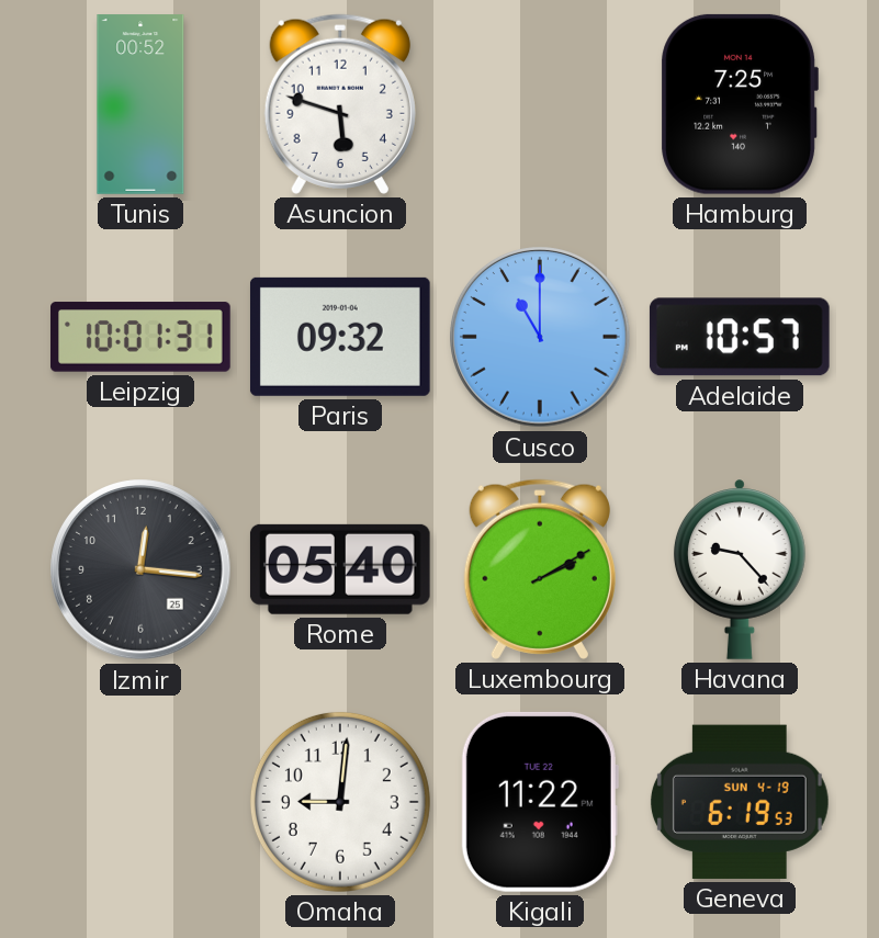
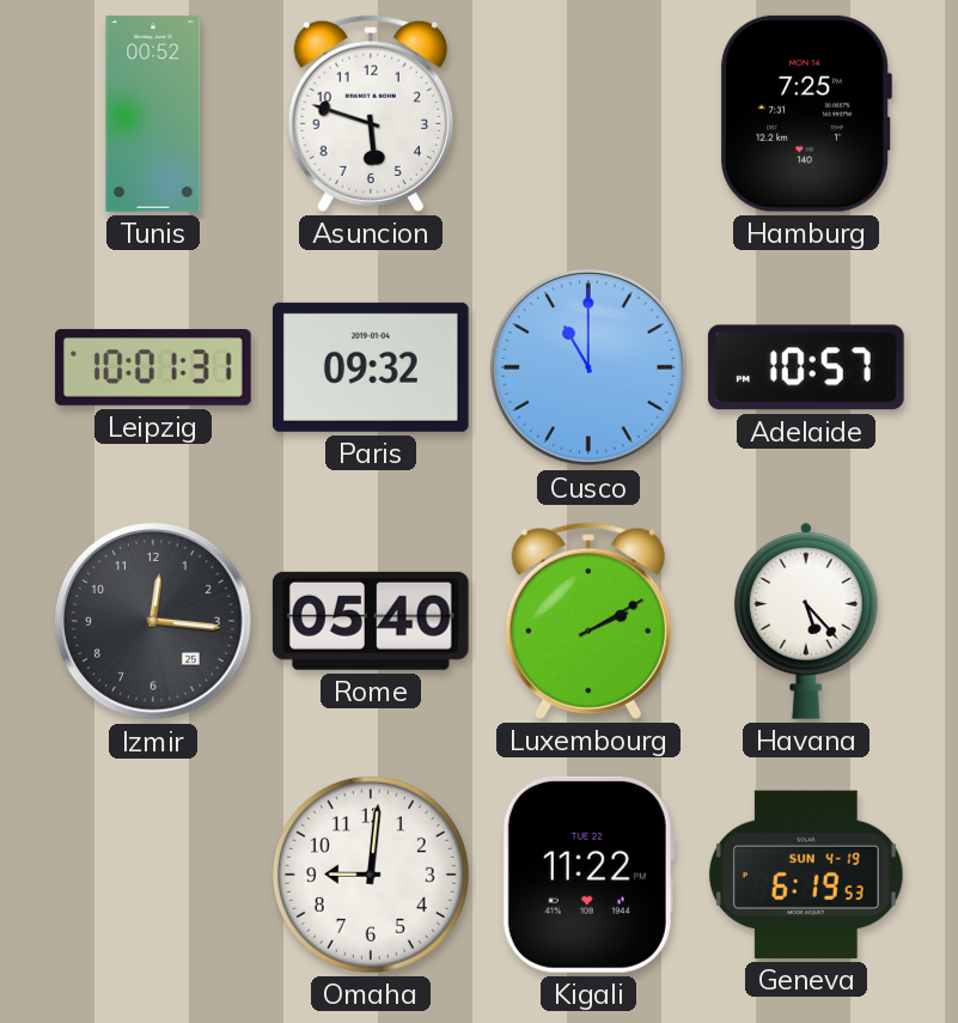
Havana: 9:23 -> 5:23
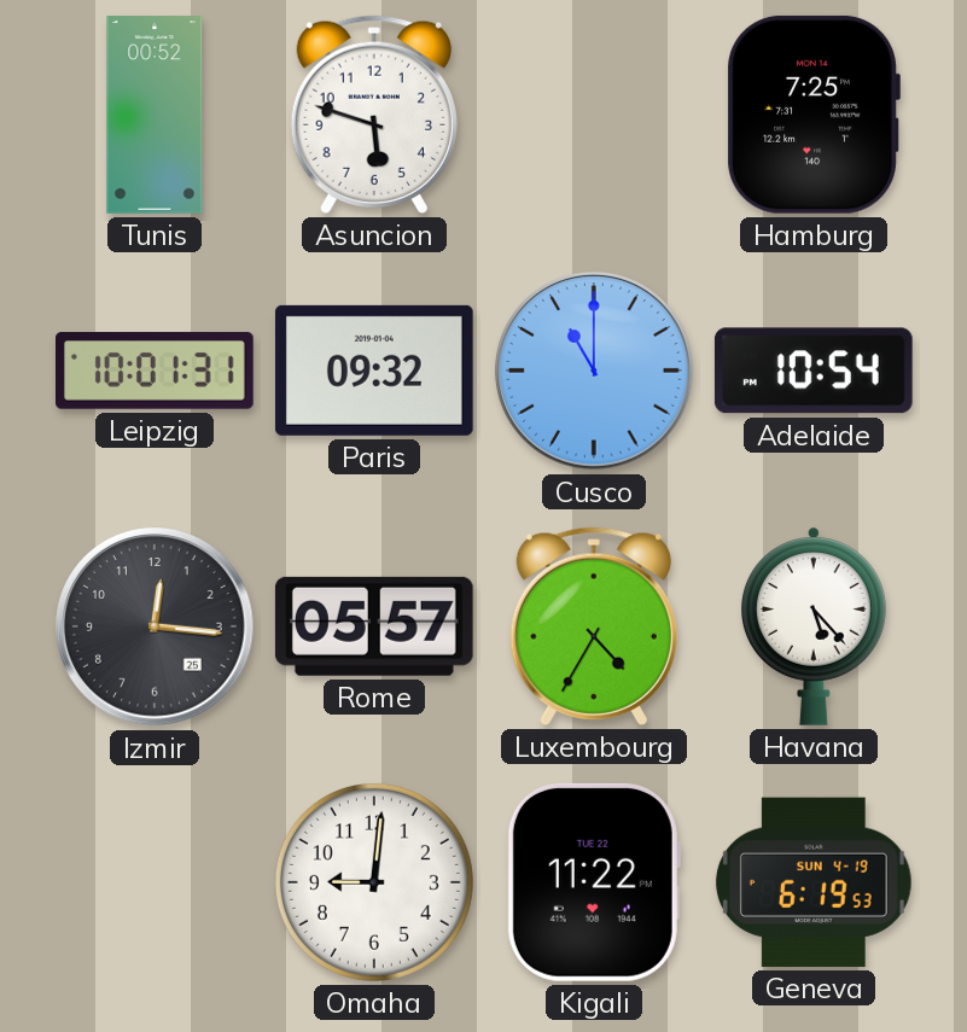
Adelaide: 10:57 -> 10:54
Rome: 05:40 -> 05:57
Luxembourg: 2:10 -> 4:35
